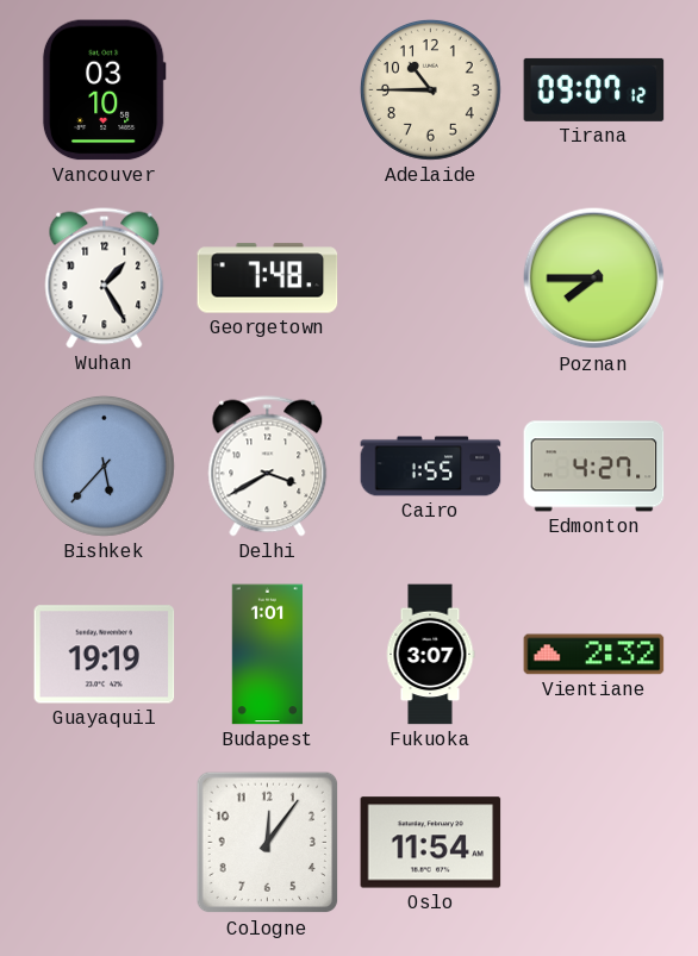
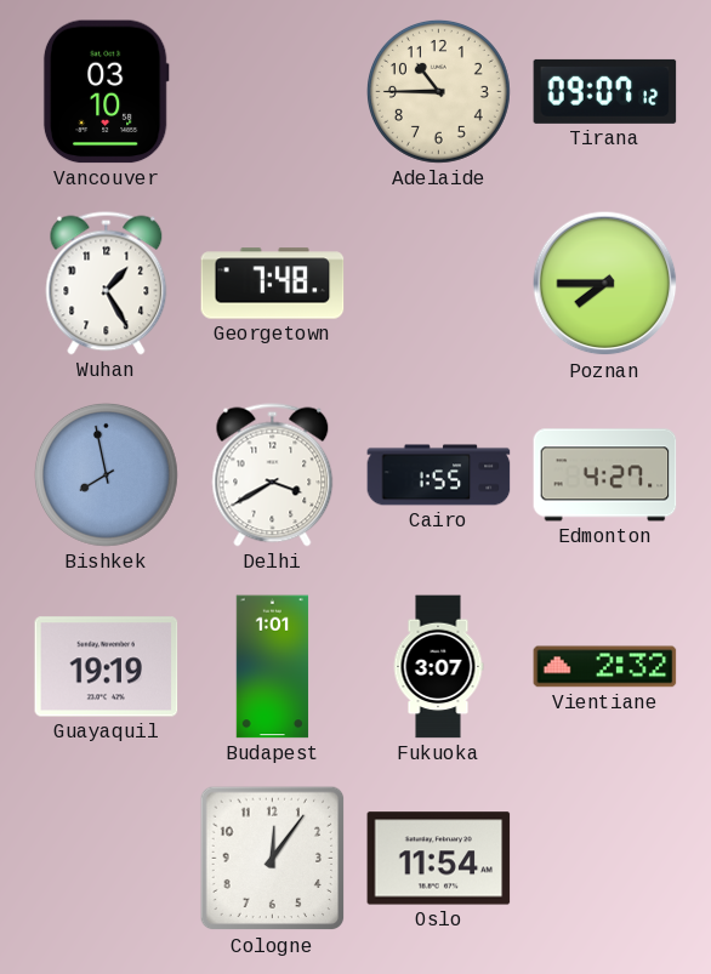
Bishkek: 5:37 -> 7:58
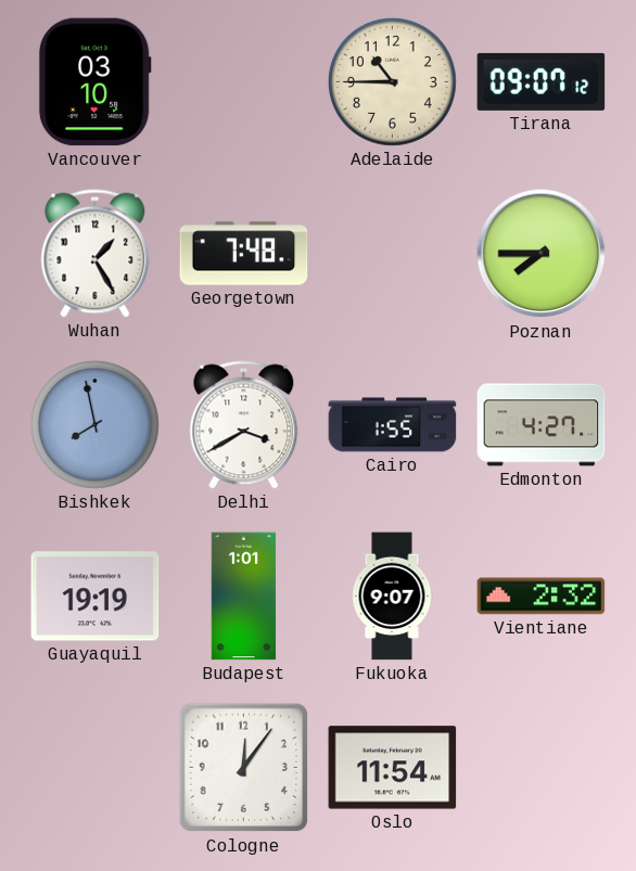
Fukuoka: 3:07 -> 9:07
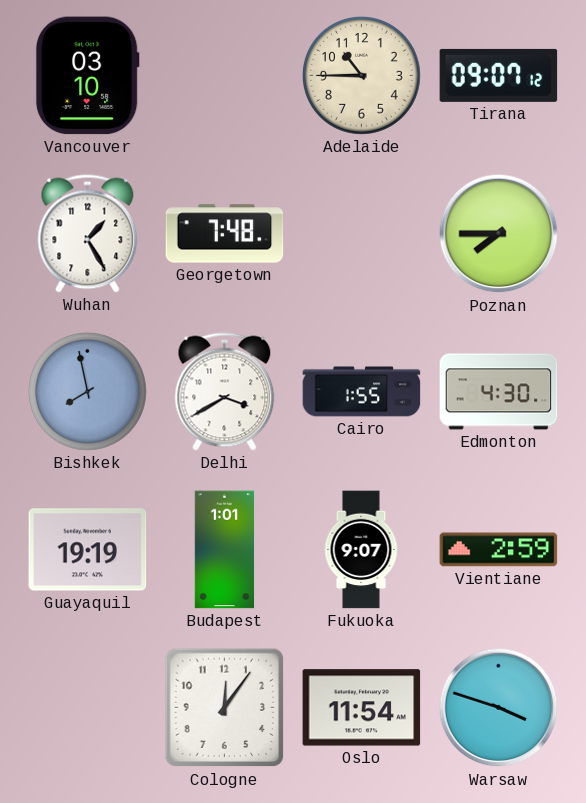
Edmonton: 4:27 -> 4:30
Vientiane: 2:32 -> 2:59
Warsaw: none -> 3:48
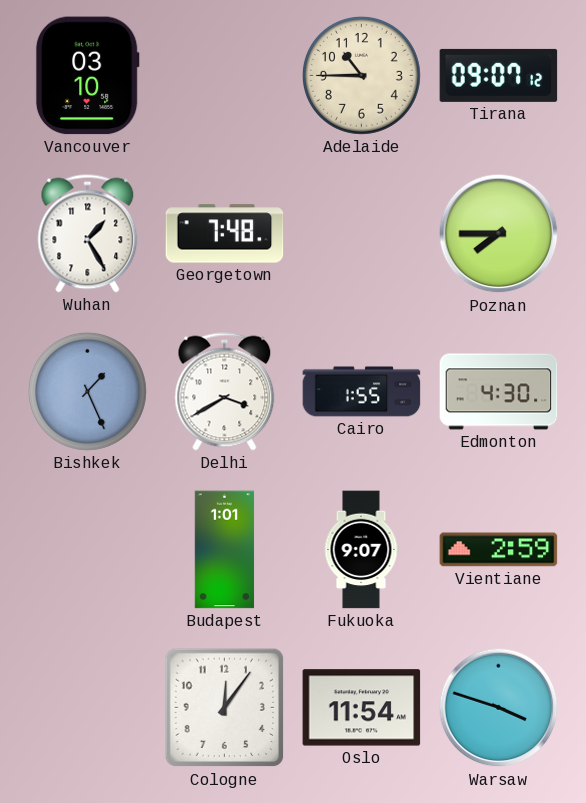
Bishkek: 7:58 -> 1:26
Guayaquil: 19:19 -> none
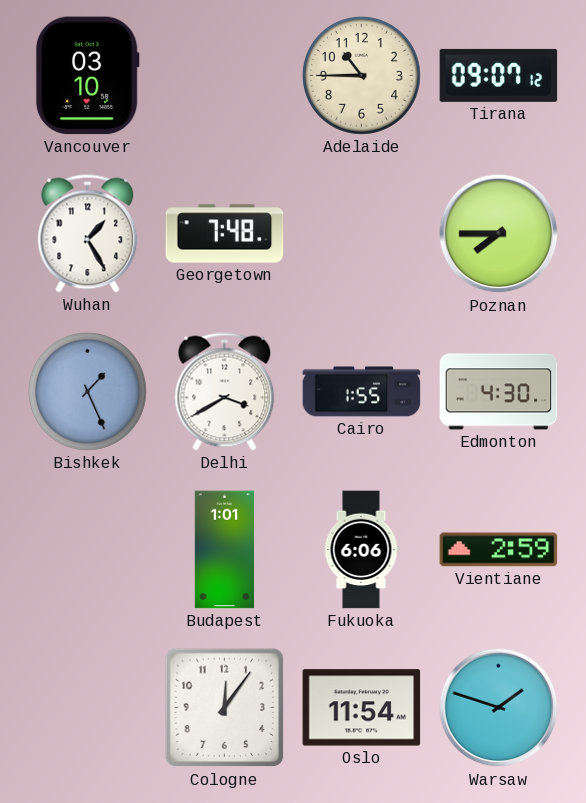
Fukuoka: 9:07 -> 6:06
Warsaw: 3:48 -> 1:48
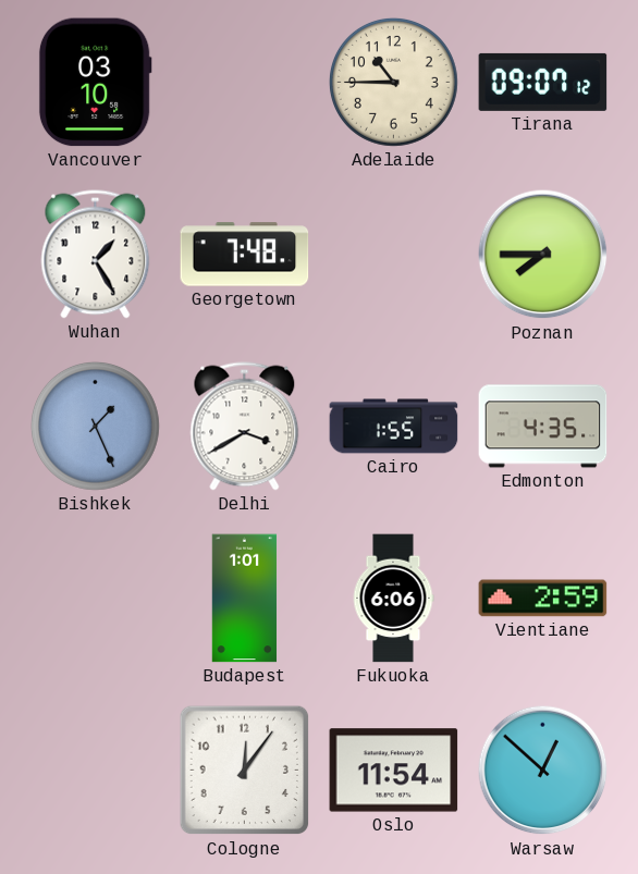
Edmonton: 4:30 -> 4:35
Warsaw: 1:48 -> 12:52
